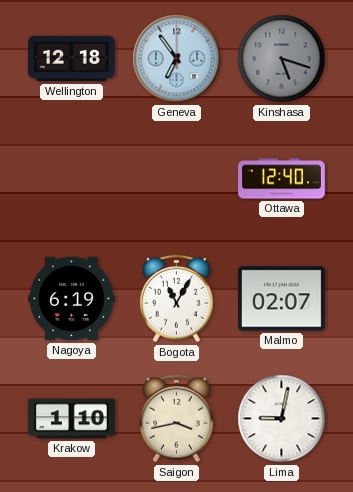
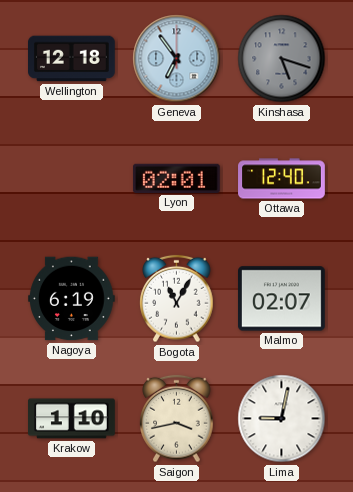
Lyon: none -> 02:01
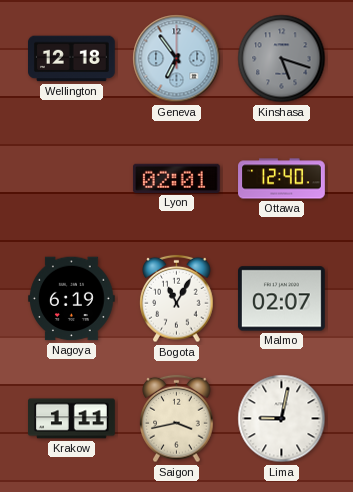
Krakow: 1:10 -> 1:11
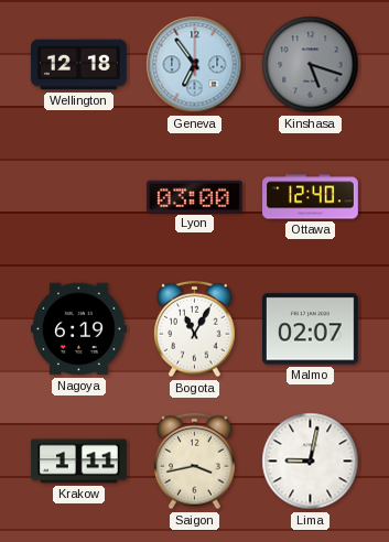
Lyon: 02:01 -> 03:00
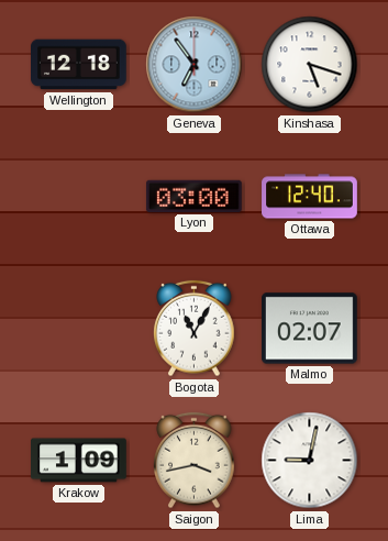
Kinshasa dial: grey -> white
Nagoya: 6:19 -> none
Krakow: 1:11 -> 1:09
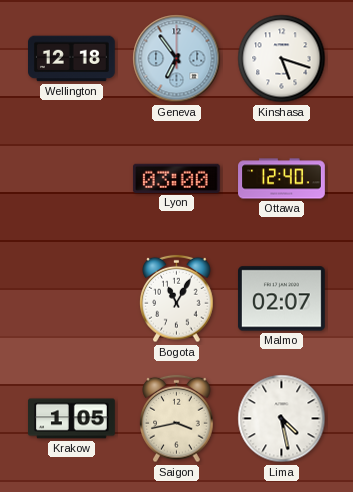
Krakow: 1:09 -> 1:05
Lima: 9:02 -> 4:28
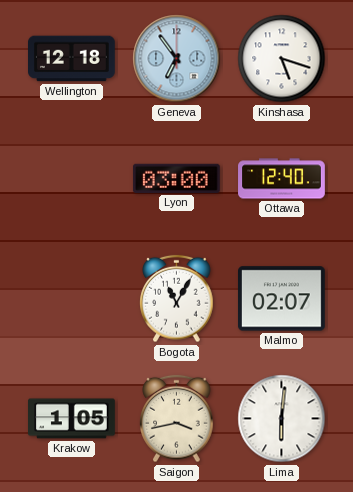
Lima: 4:28 -> 6:01
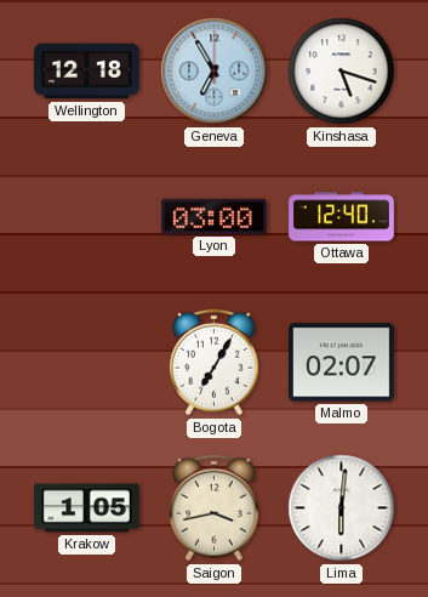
Geneva: 6:54 -> 6:55
Bogota: 11:05 -> 7:05
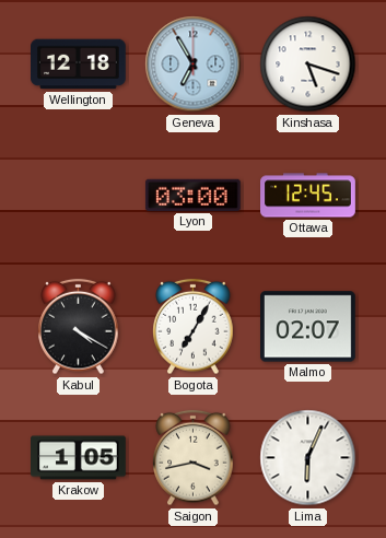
Ottawa: 12:40 -> 12:45
Kabul: none -> 4:20
Lima: 6:01 -> 6:04
